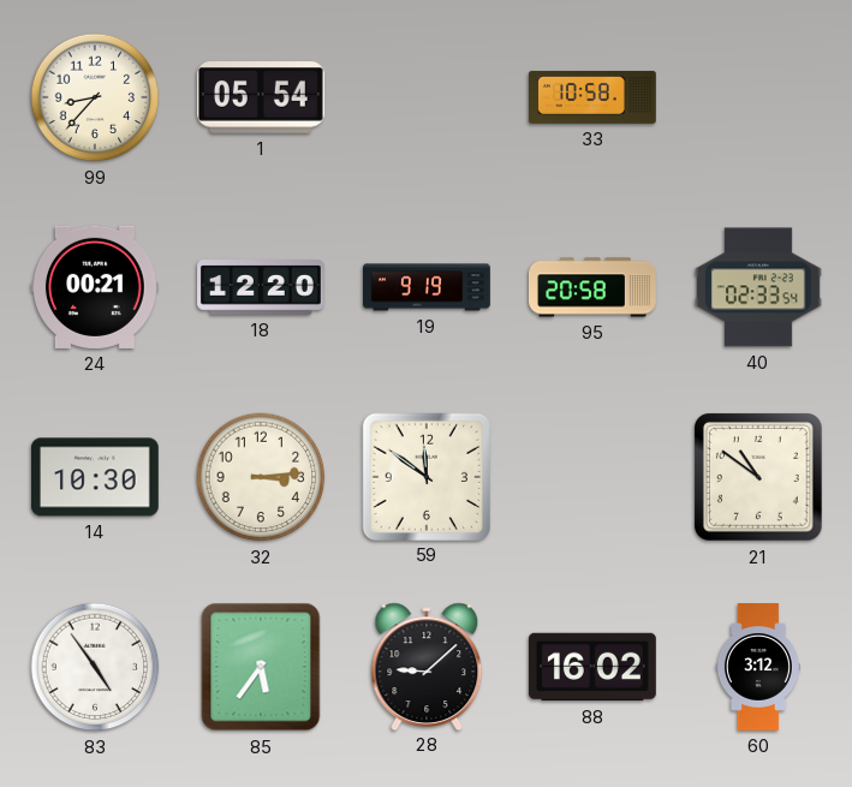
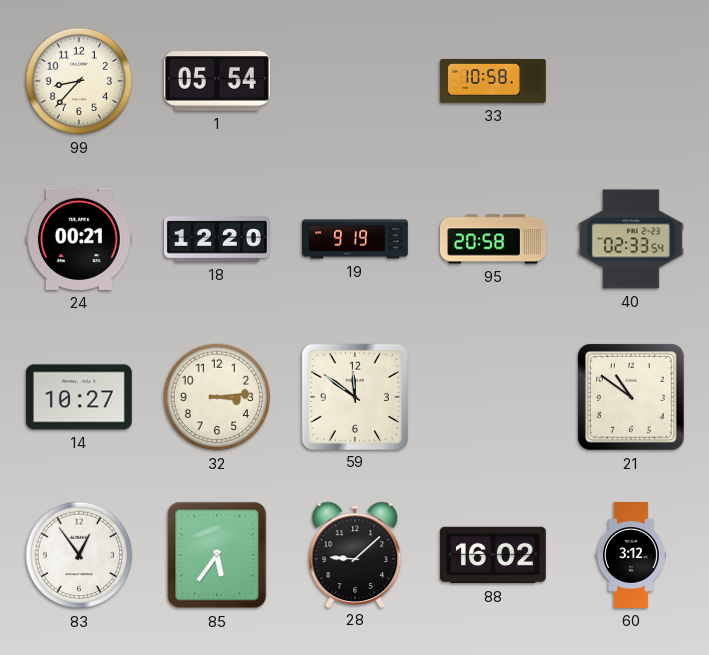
14: 10:30 -> 10:27
83: 4:54 -> 12:54
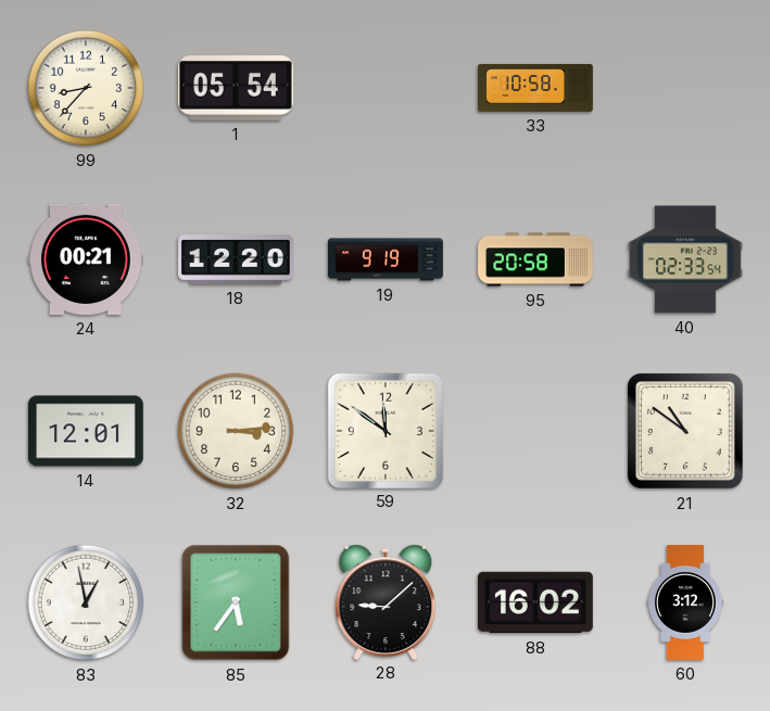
14: 10:27 -> 12:01
83: 12:54 -> 12:58
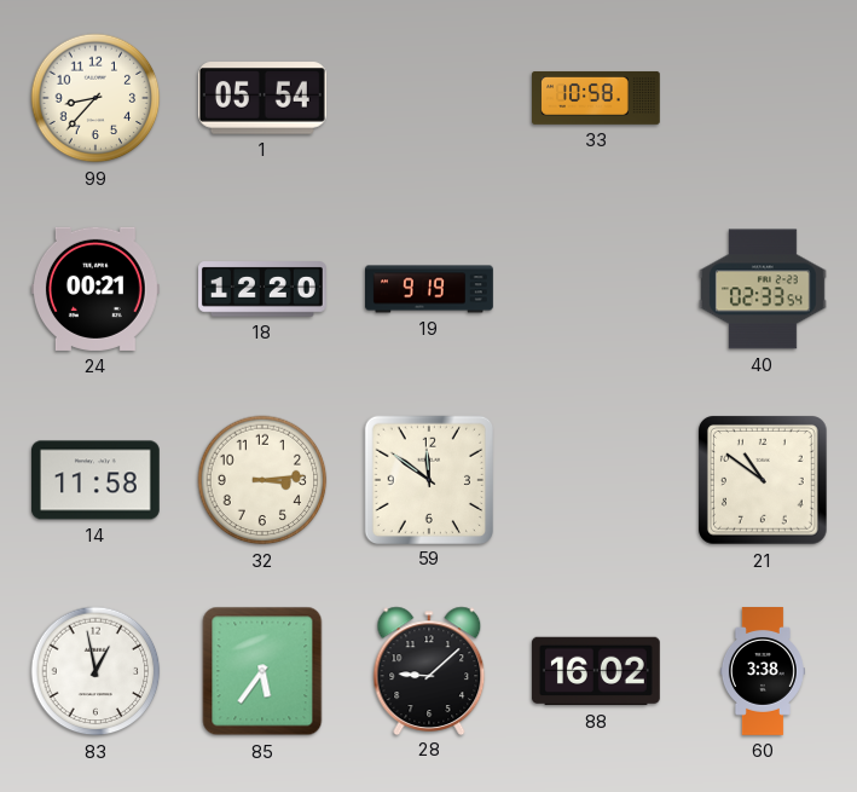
95: 20:58 -> none
14: 12:01 -> 11:58
60: 3:12 -> 3:38
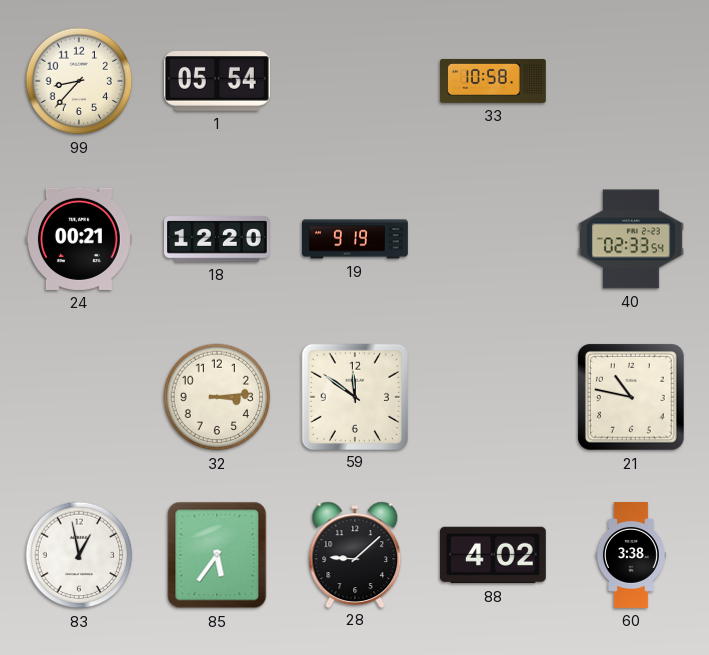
14: 11:58 -> none
21: 10:51 -> 10:47
88: 16:02 -> 4:02
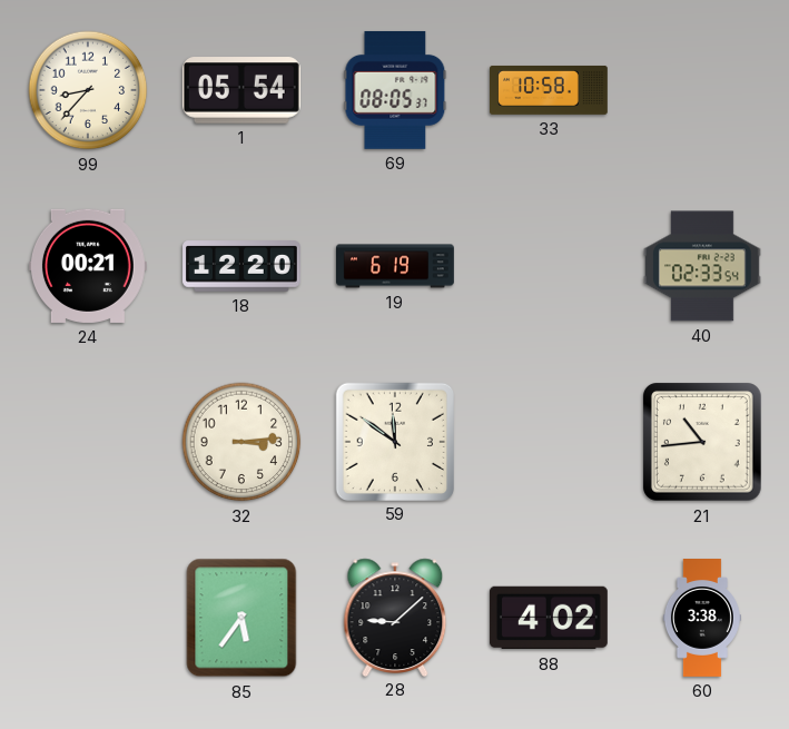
69: none -> 08:05
19: 9:19 -> 6:19
21: 10:47 -> 10:44
83: 12:58 -> none
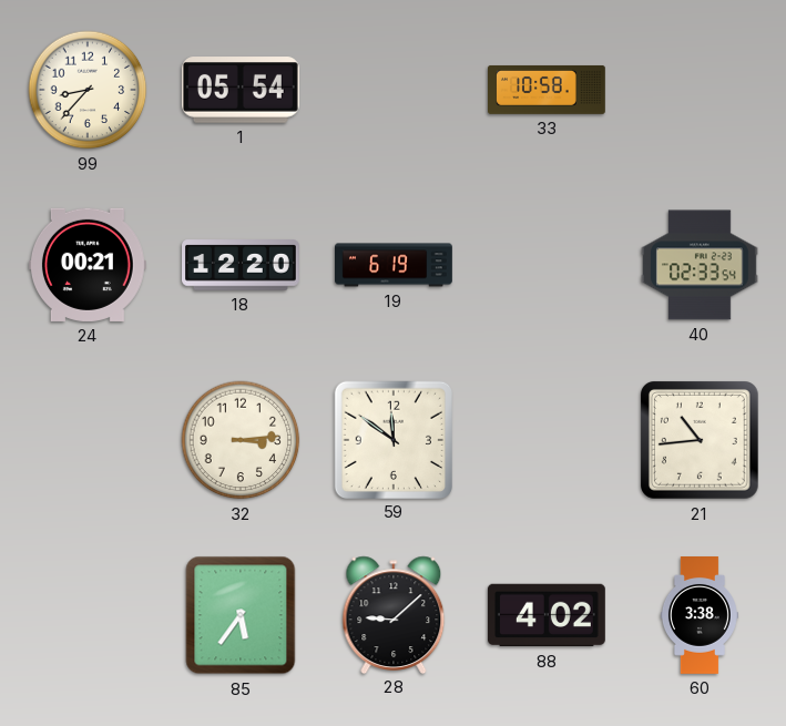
69: 08:05 -> none
